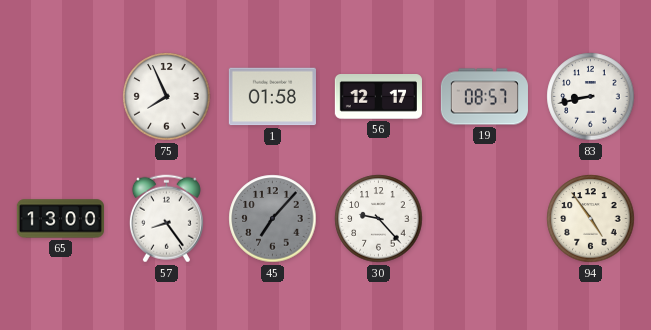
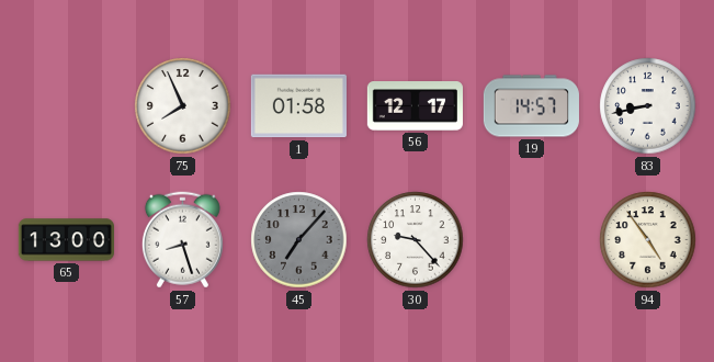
19: 08:57 -> 14:57
57: 8:24 -> 8:27
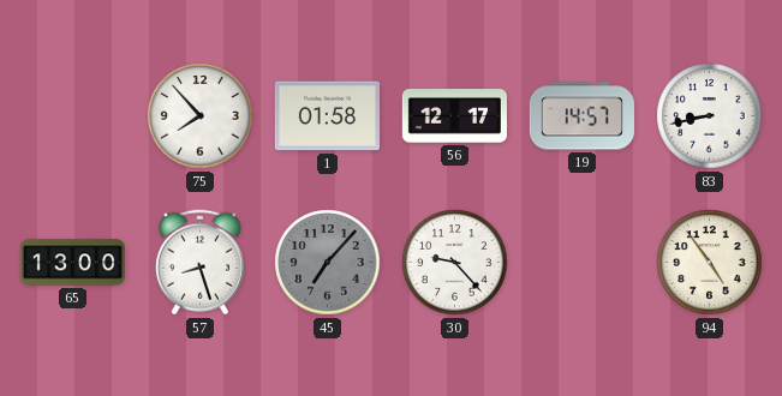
75: 7:56 -> 7:53
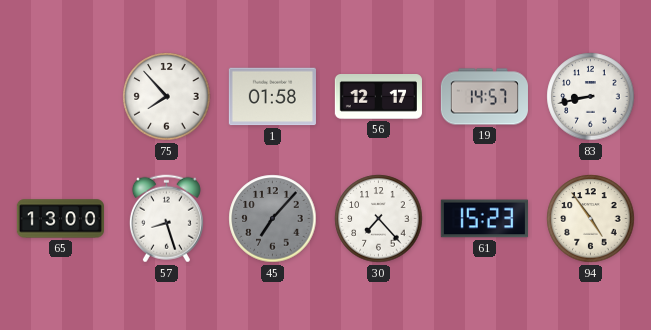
30: 9:23 -> 7:23
61: none -> 15:23
